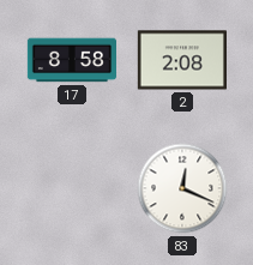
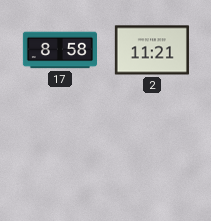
2: 2:08 -> 11:21
83: 12:19 -> none
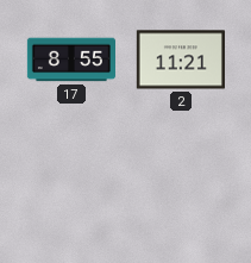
17: 8:58 -> 8:55
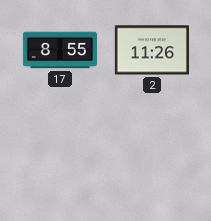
2: 11:21 -> 11:26
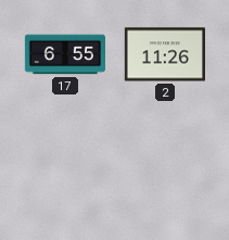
17: 8:55 -> 6:55
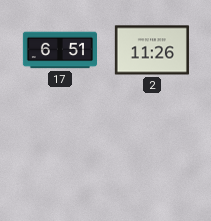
17: 6:55 -> 6:51
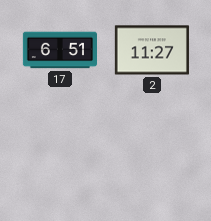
2: 11:26 -> 11:27
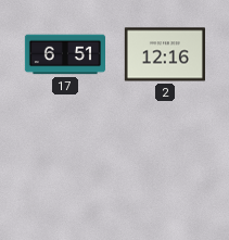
2: 11:27 -> 12:16
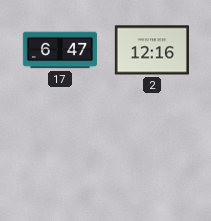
17: 6:51 -> 6:47
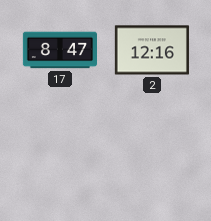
17: 6:47 -> 8:47
